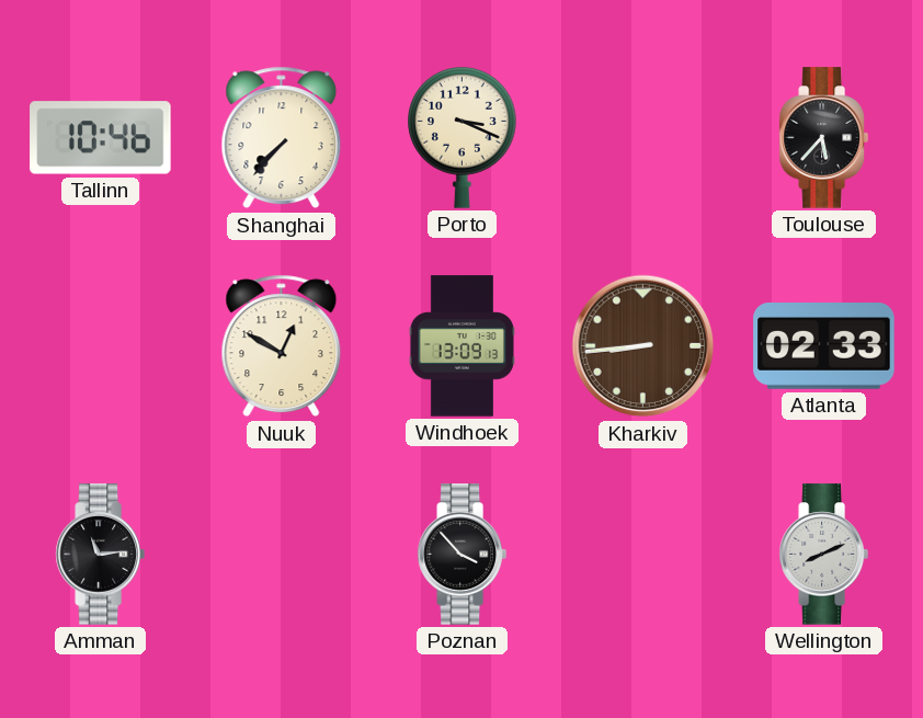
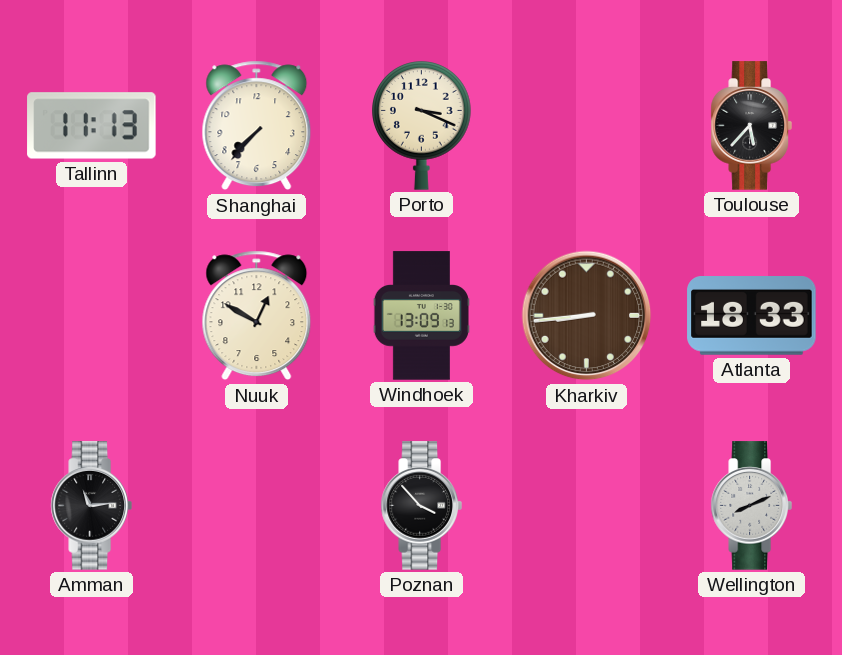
Tallinn: 10:46 -> 11:13
Atlanta: 02:33 -> 18:33
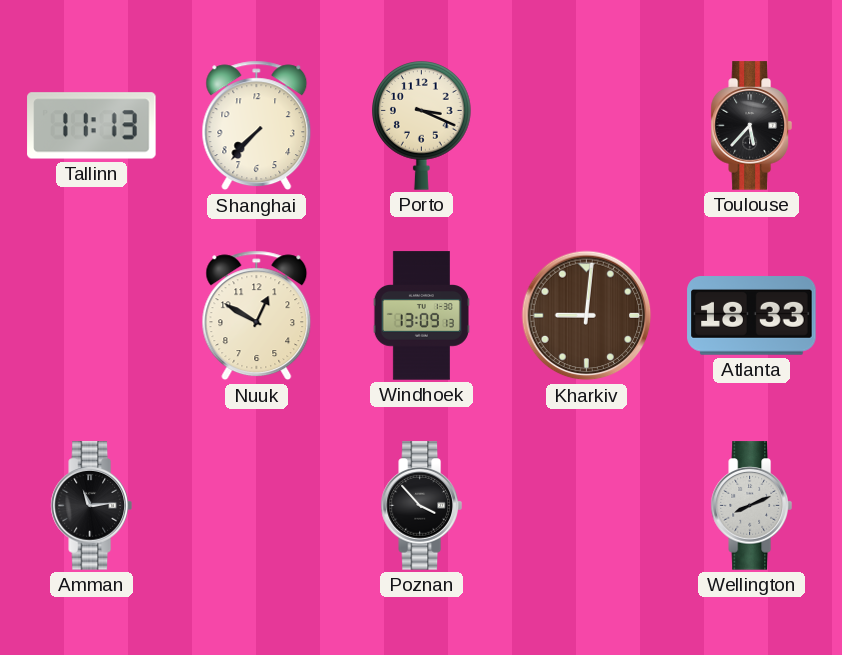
Kharkiv: 8:44 -> 9:01
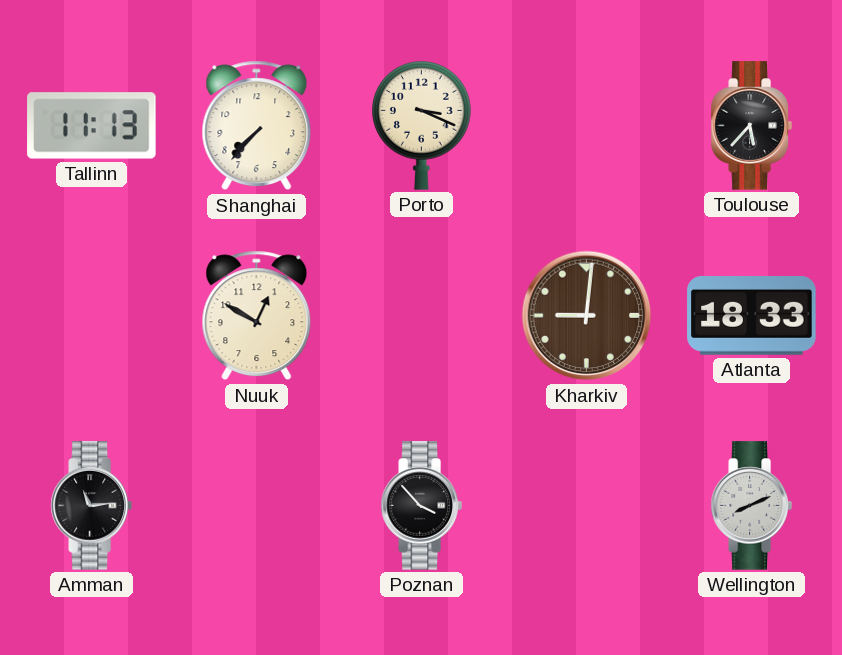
Windhoek: 13:09 -> none
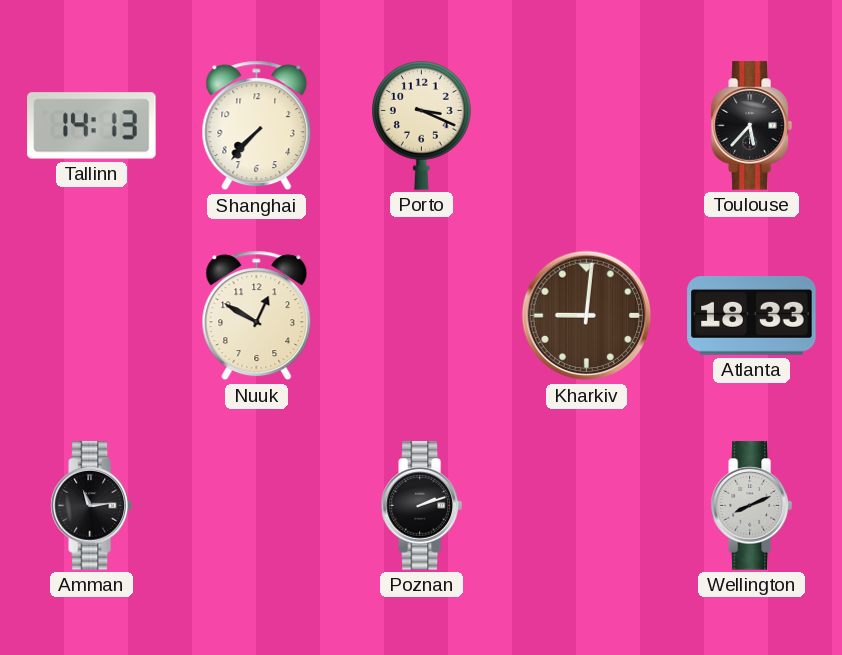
Tallinn: 11:13 -> 14:13
Poznan: 3:53 -> 2:12
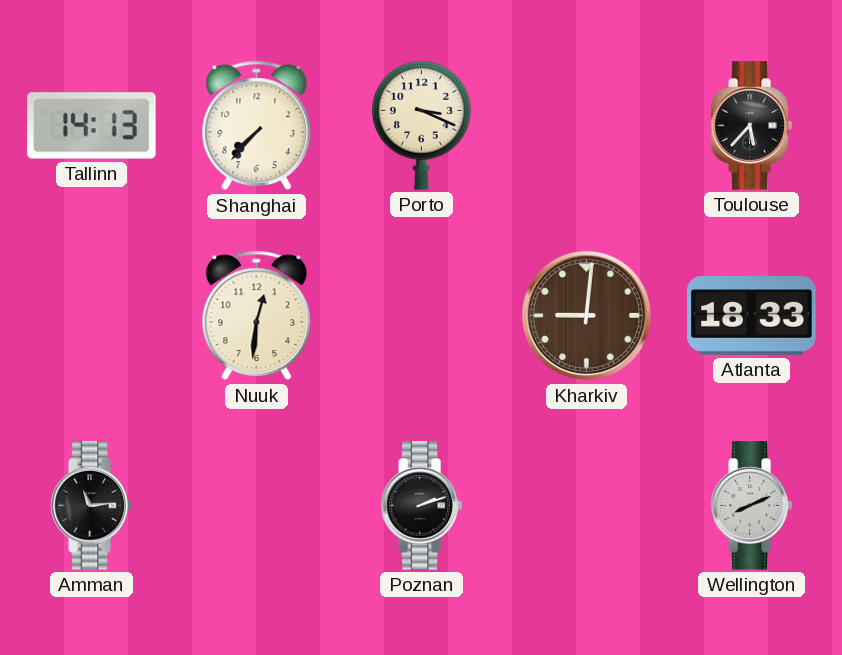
Nuuk: 12:50 -> 12:31
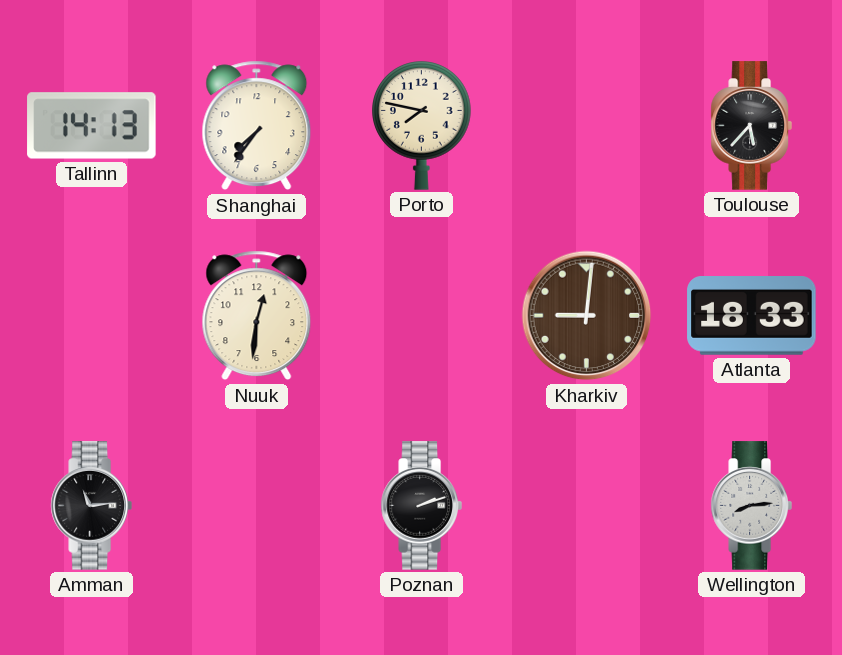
Shanghai: 7:37 -> 7:36
Porto: 3:19 -> 7:47
Wellington: 8:11 -> 8:14
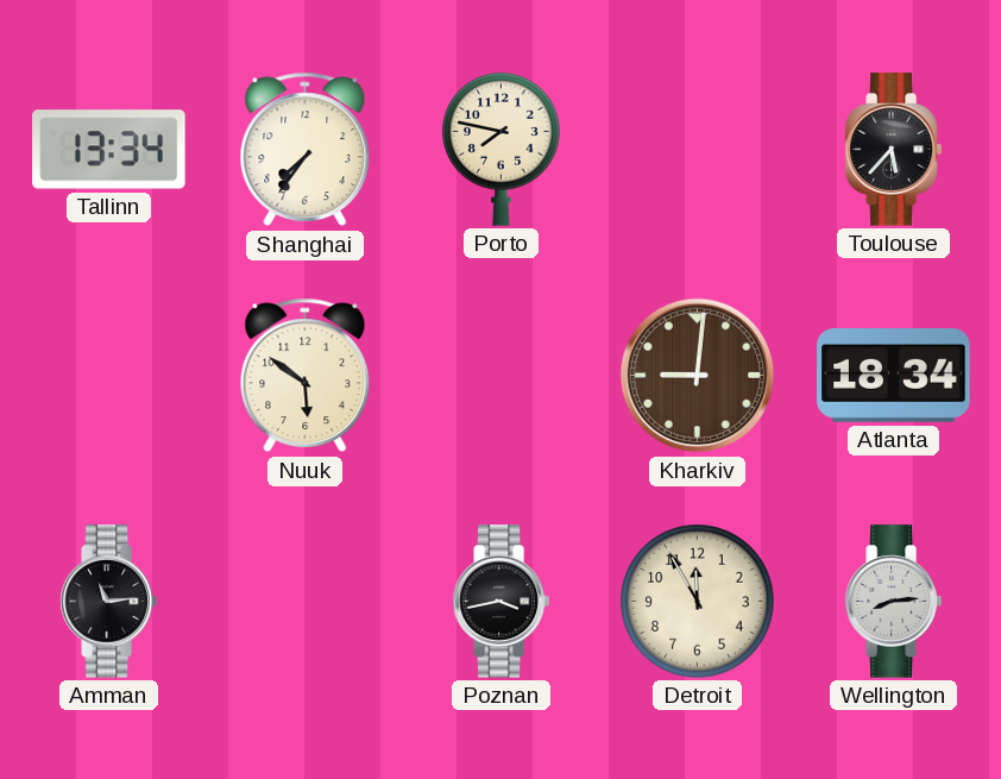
Tallinn: 14:13 -> 13:34
Nuuk: 12:31 -> 5:51
Atlanta: 18:33 -> 18:34
Poznan: 2:12 -> 3:43
Detroit: none -> 11:55
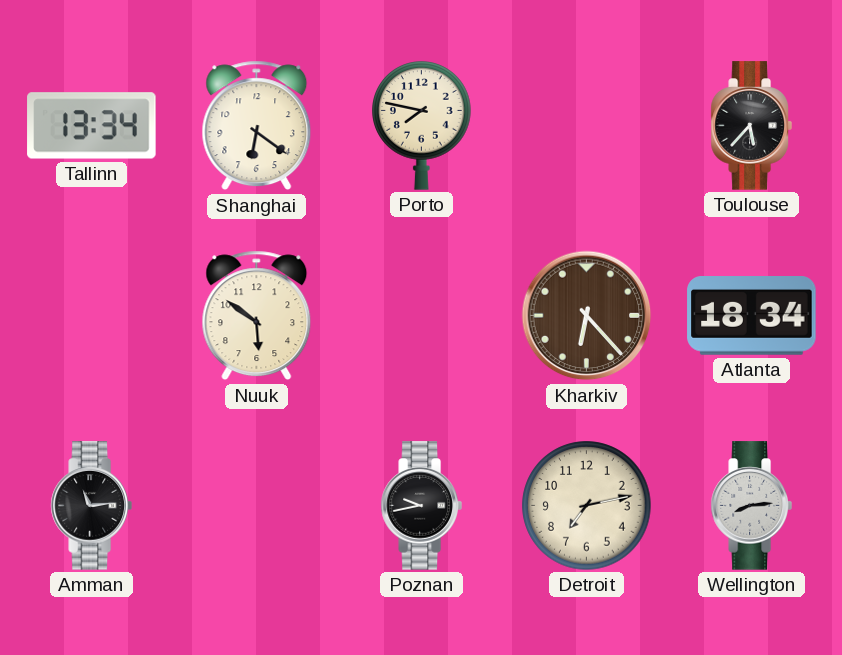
Shanghai: 7:36 -> 6:21
Kharkiv: 9:01 -> 6:23
Poznan: 3:43 -> 9:43
Detroit: 11:55 -> 7:13
